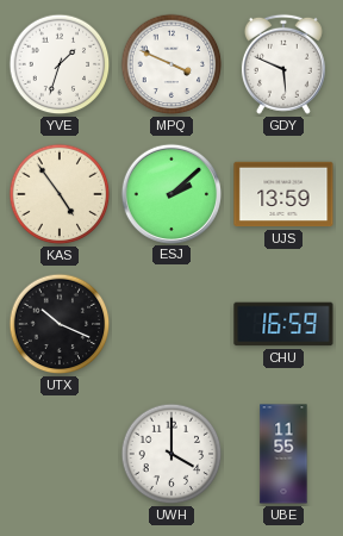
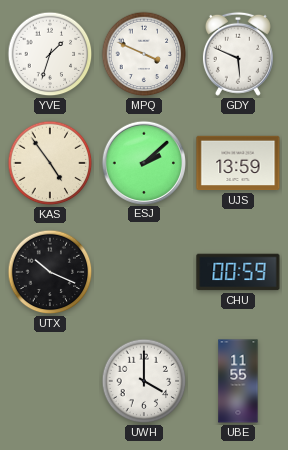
CHU: 16:59 -> 00:59
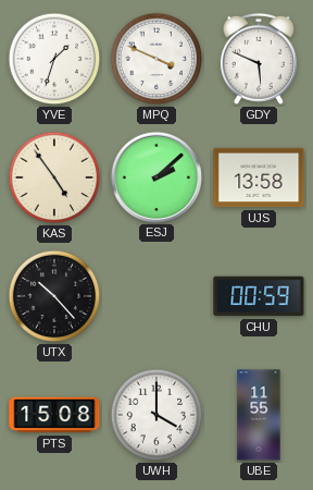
UJS: 13:59 -> 13:58
UTX: 10:19 -> 10:23
PTS: none -> 15:08
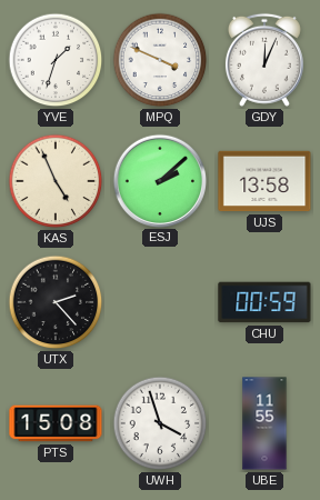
GDY: 5:49 -> 12:04
KAS: 4:54 -> 4:56
UTX: 10:23 -> 2:23
UWH: 4:00 -> 3:57
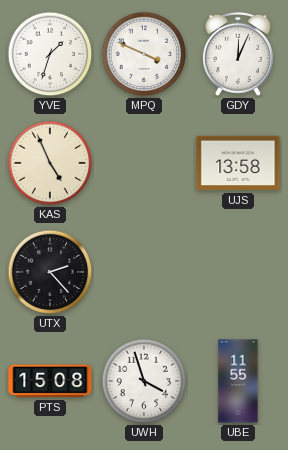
ESJ: 2:08 -> none
CHU: 00:59 -> none
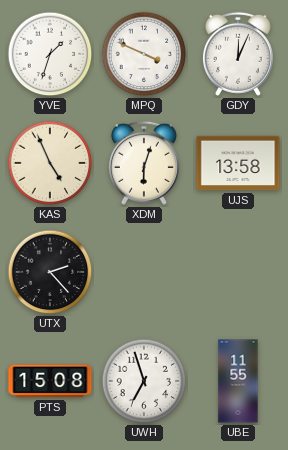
XDM: none -> 6:03
UWH: 3:57 -> 6:57
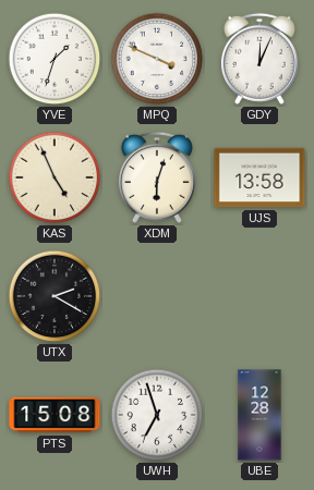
UTX: 2:23 -> 2:20
UBE: 11:55 -> 12:28
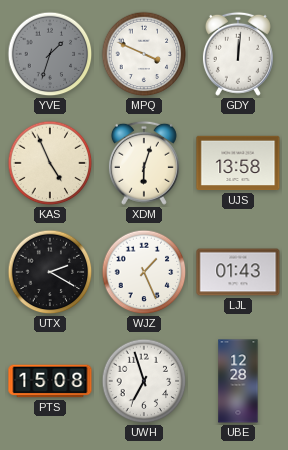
YVE dial: white -> grey
GDY: 12:04 -> 12:01
WJZ: none -> 1:26
LJL: none -> 01:43
